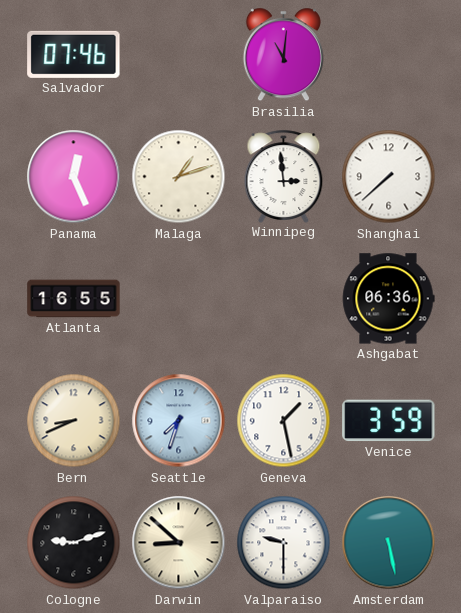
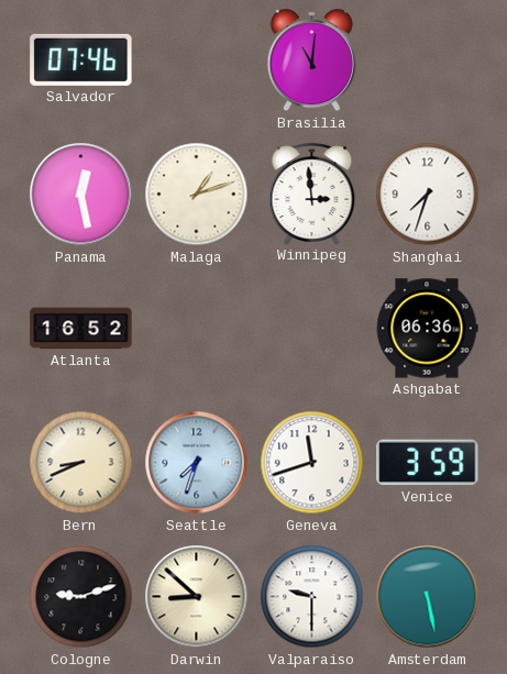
Panama: 12:26 -> 12:28
Shanghai: 7:38 -> 7:33
Atlanta: 16:55 -> 16:52
Geneva: 1:28 -> 11:42
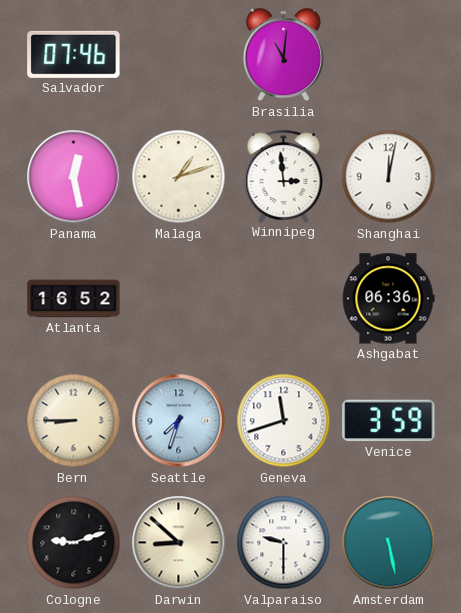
Shanghai: 7:33 -> 12:02
Bern: 8:41 -> 8:45
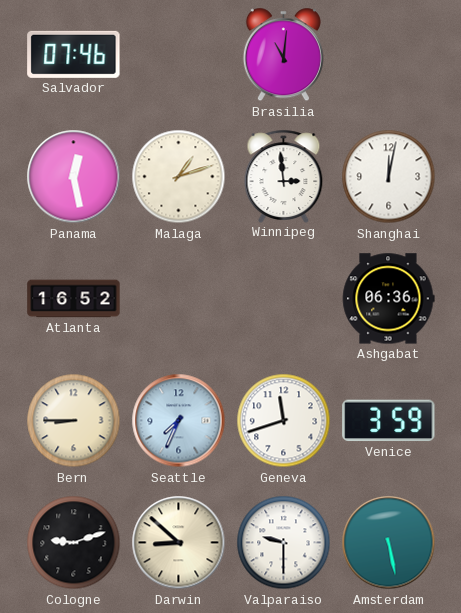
Seattle: 7:33 -> 7:34
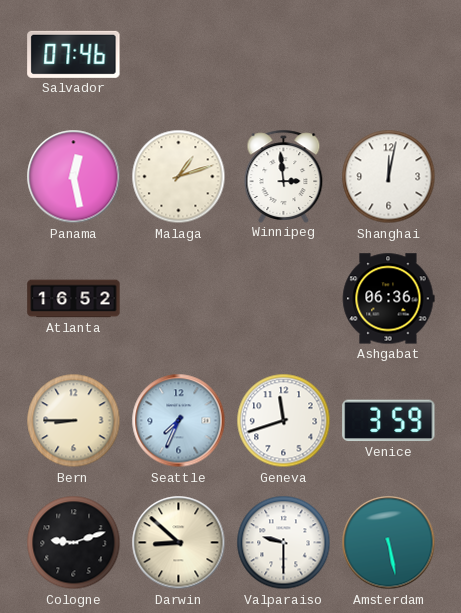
Brasilia: 11:01 -> none
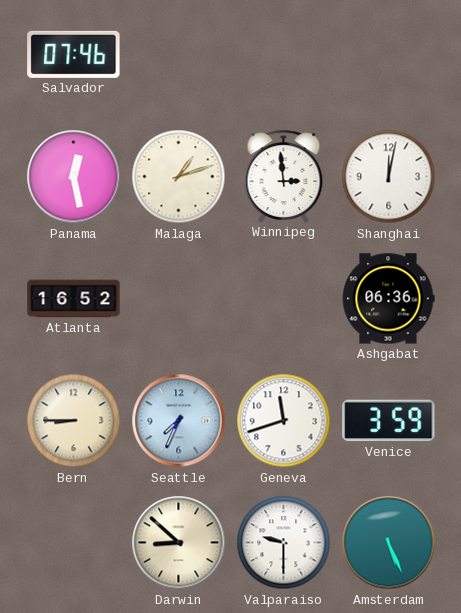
Cologne: 9:12 -> none
Amsterdam: 5:28 -> 5:26
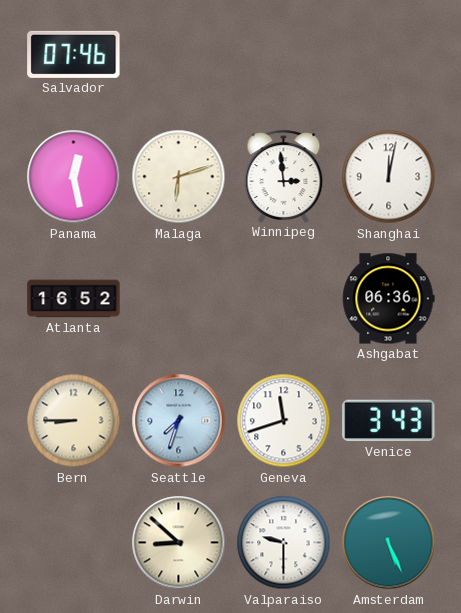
Malaga: 1:12 -> 6:12
Seattle: 7:34 -> 7:33
Venice: 3:59 -> 3:43
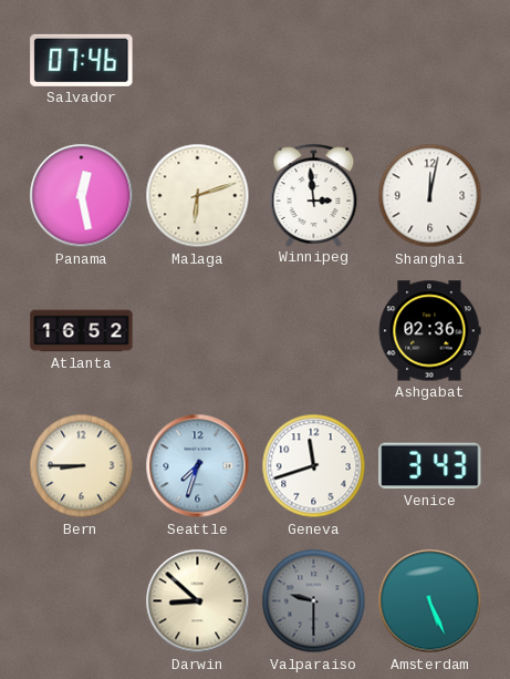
Ashgabat: 06:36 -> 02:36
Valparaiso dial: white -> grey
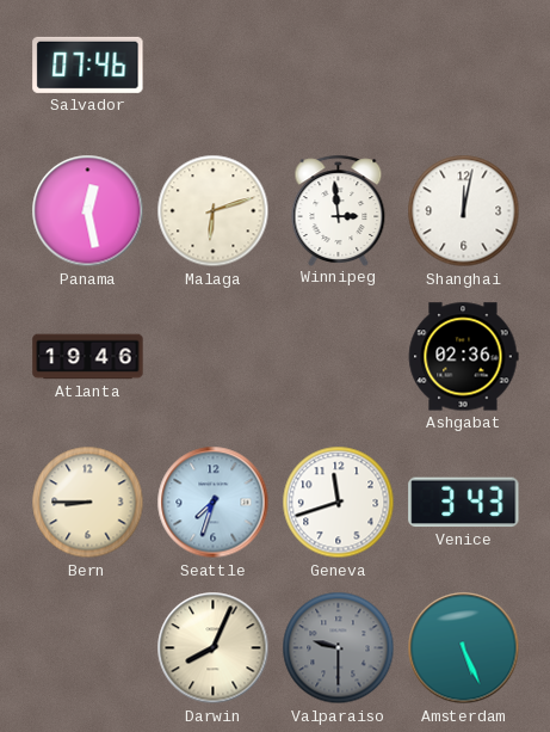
Atlanta: 16:52 -> 19:46
Darwin: 8:52 -> 8:04
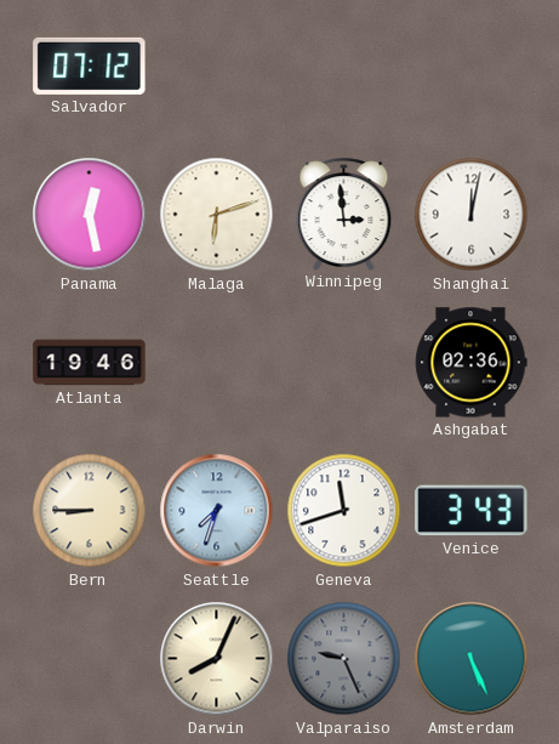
Salvador: 07:46 -> 07:12
Valparaiso: 9:30 -> 9:26
